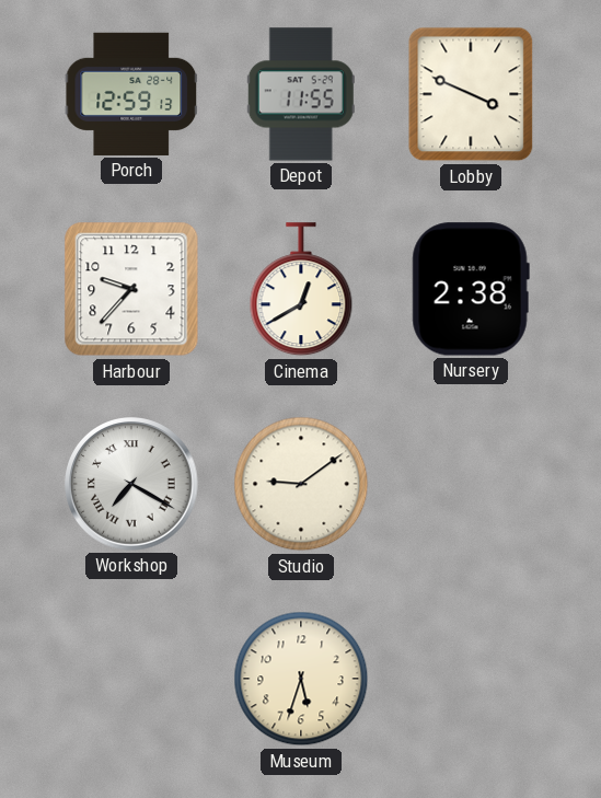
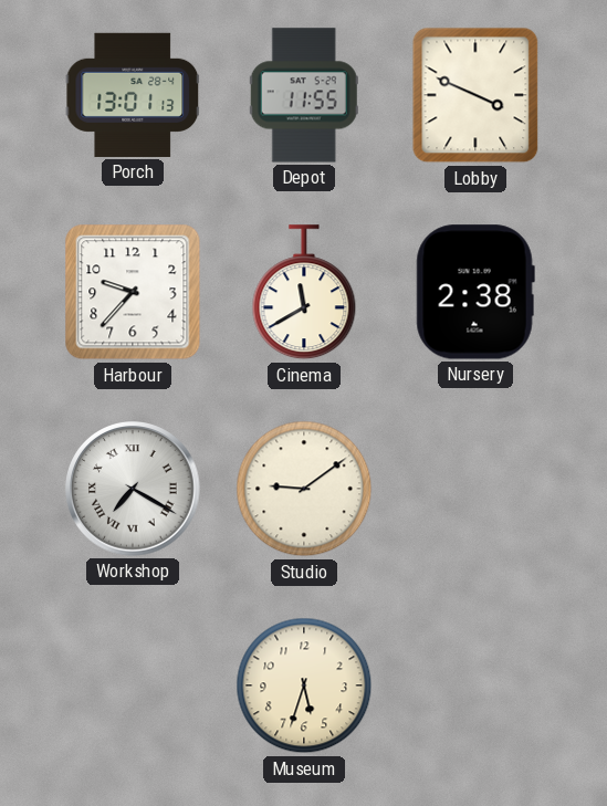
Porch: 12:59 -> 13:01
Cinema: 12:40 -> 11:40
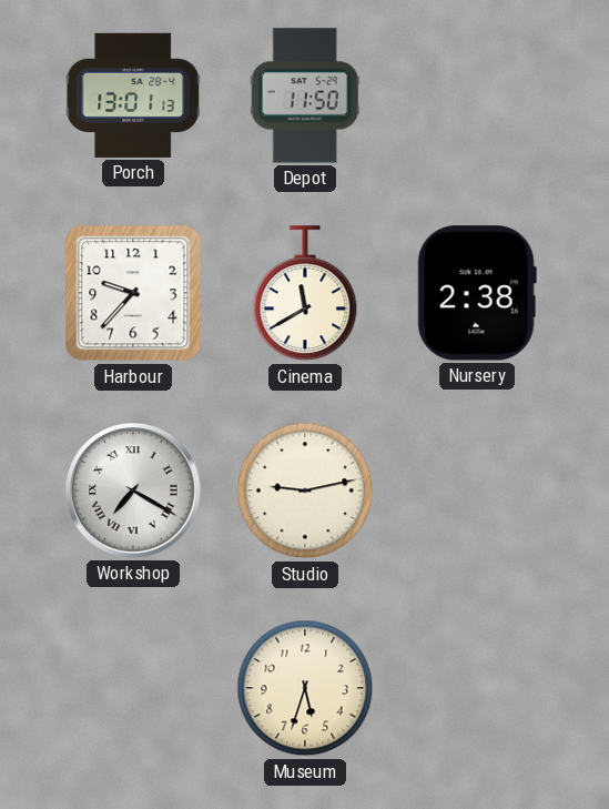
Depot: 11:55 -> 11:50
Lobby: 3:49 -> none
Studio: 9:09 -> 9:13
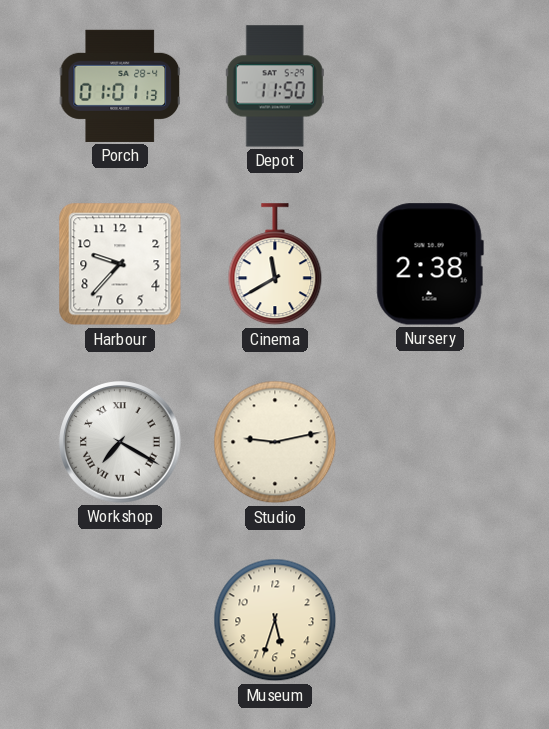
Porch: 13:01 -> 01:01
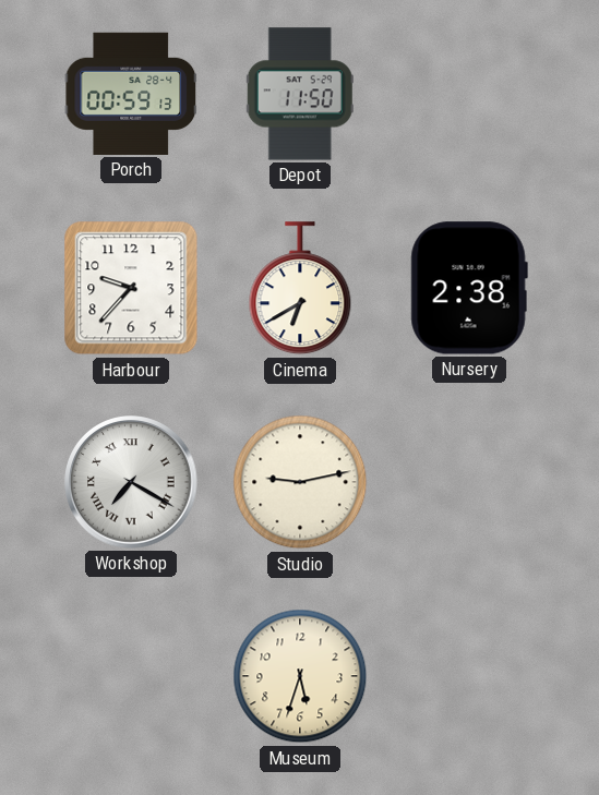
Porch: 01:01 -> 00:59
Cinema: 11:40 -> 6:40
